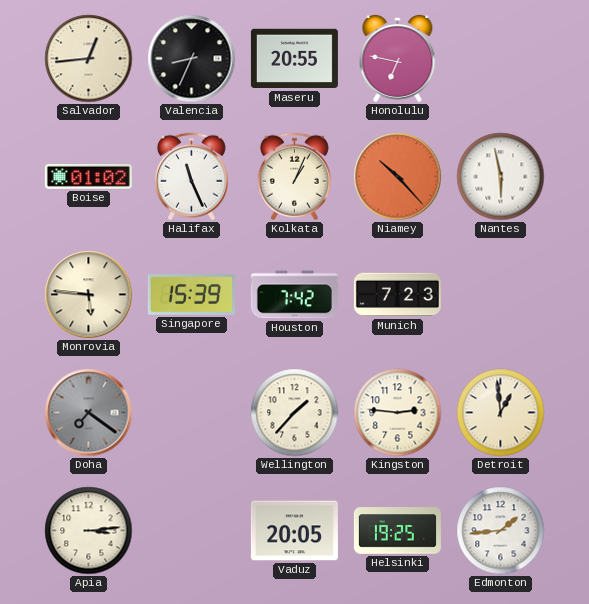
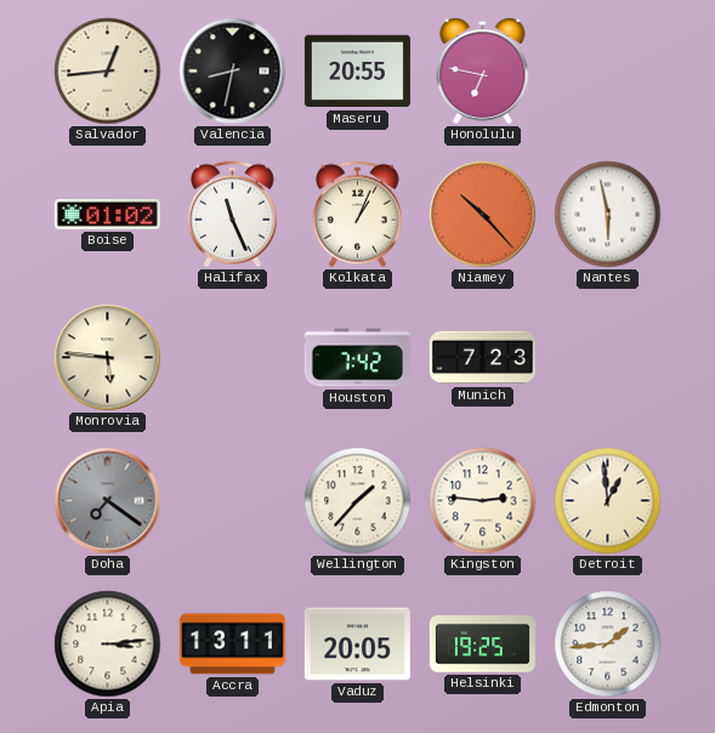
Valencia: 8:34 -> 8:32
Singapore: 15:39 -> none
Accra: none -> 13:11
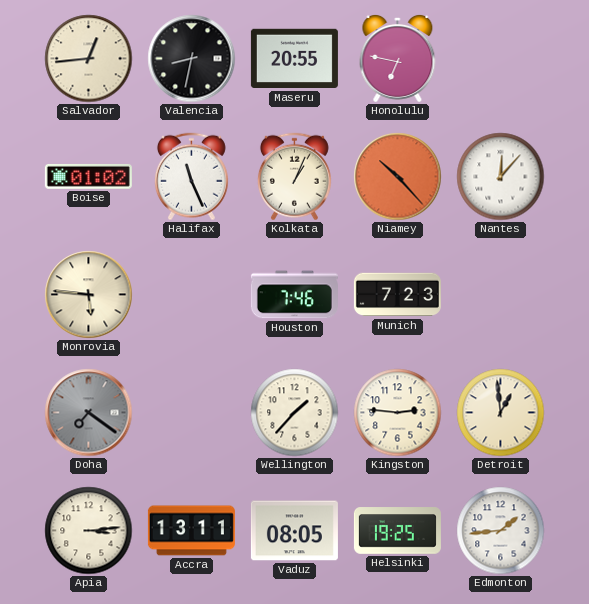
Nantes: 5:58 -> 12:07
Houston: 7:42 -> 7:46
Vaduz: 20:05 -> 08:05
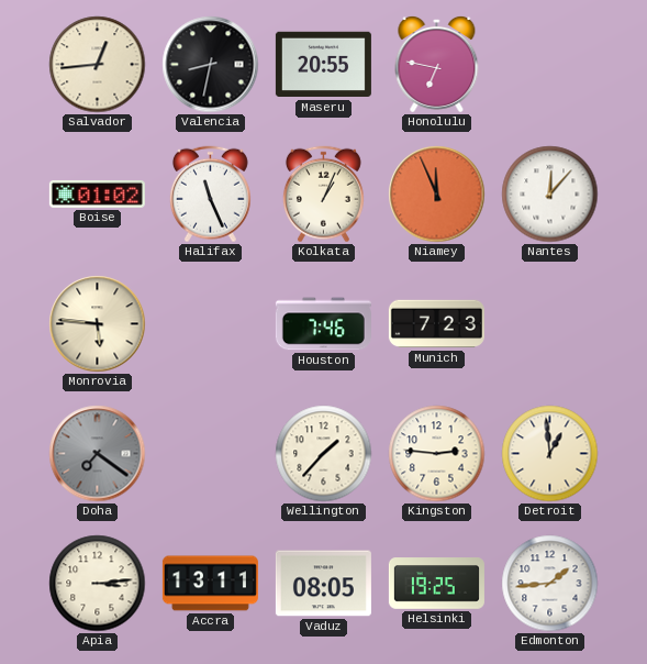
Niamey: 10:23 -> 11:56
